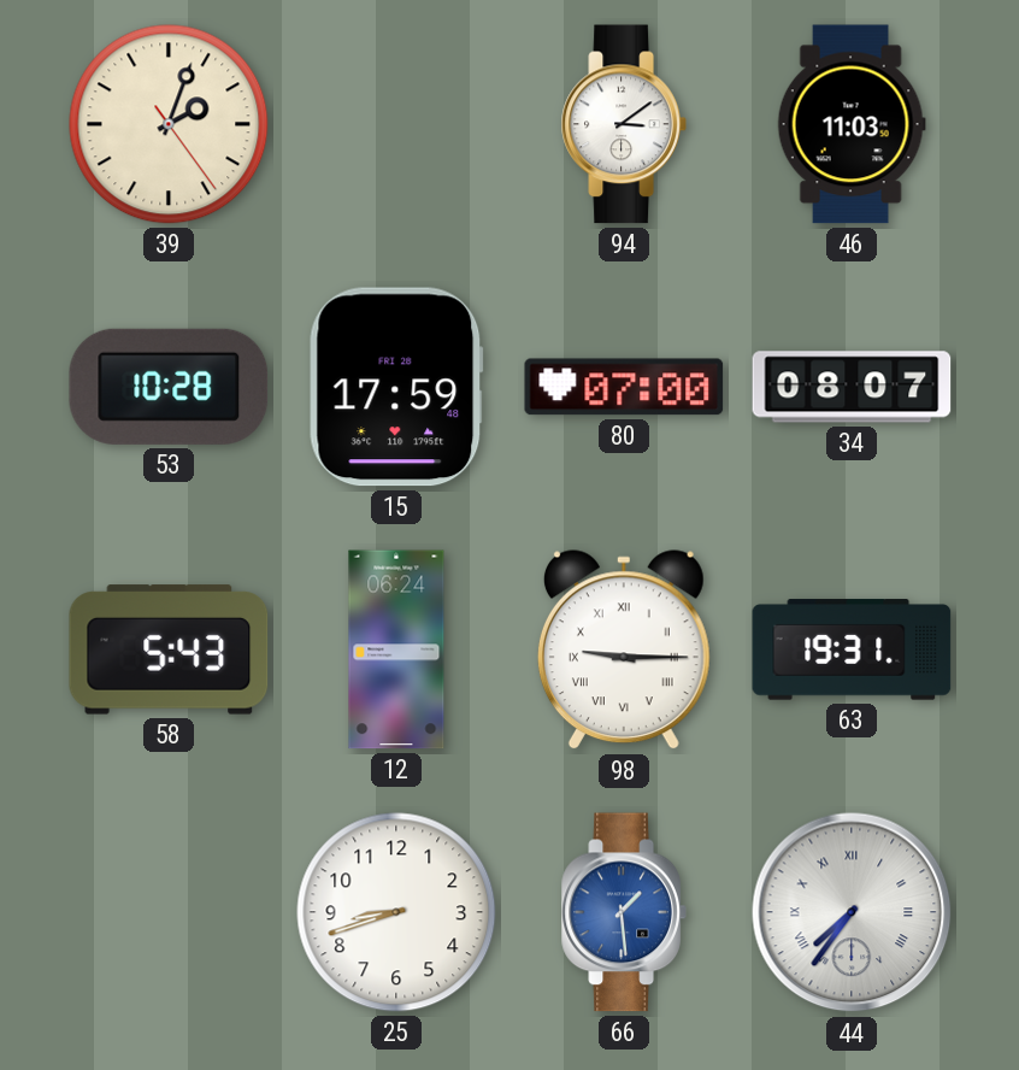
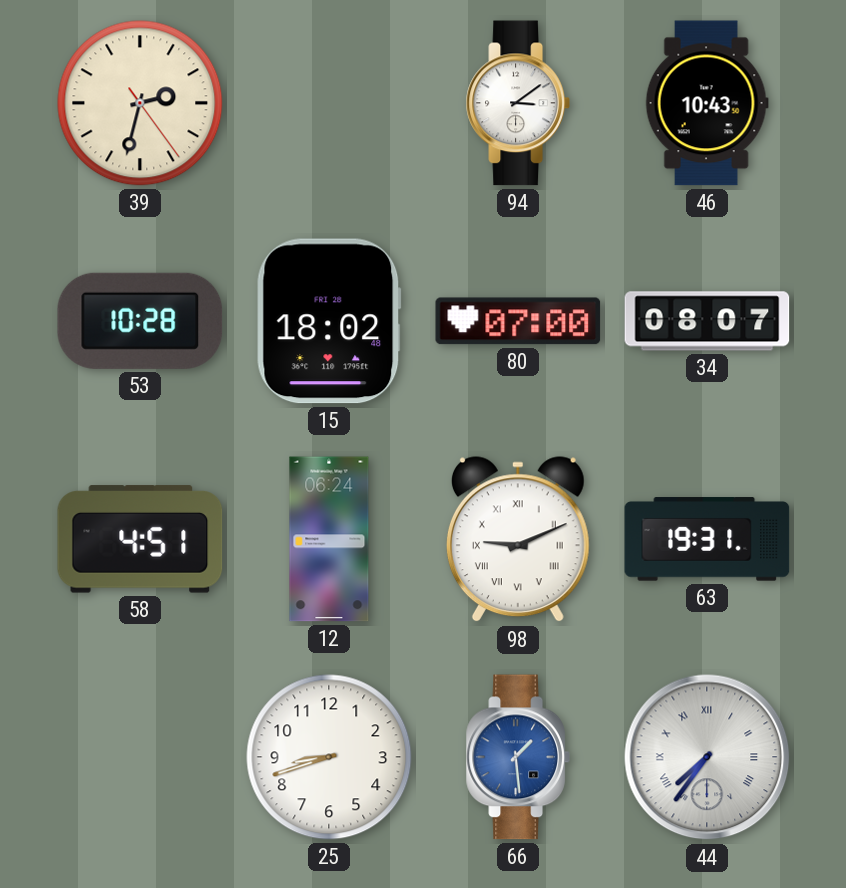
39: 2:03 -> 2:32
46: 11:03 -> 10:43
15: 17:59 -> 18:02
58: 5:43 -> 4:51
98: 9:15 -> 9:11
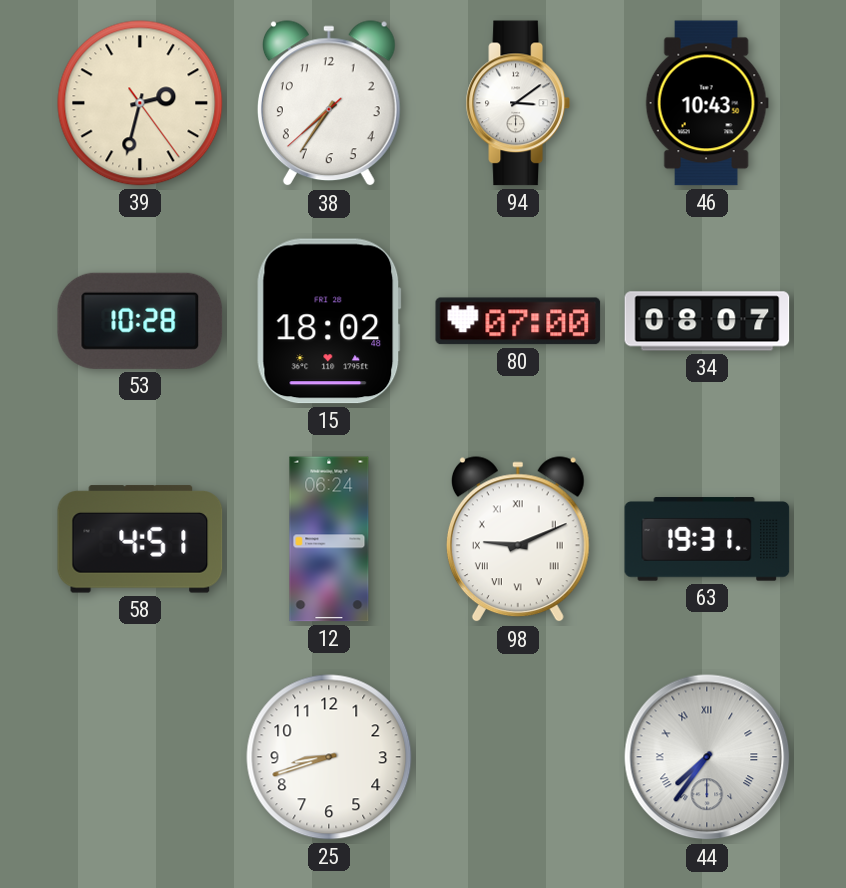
38: none -> 7:35
66: 1:29 -> none
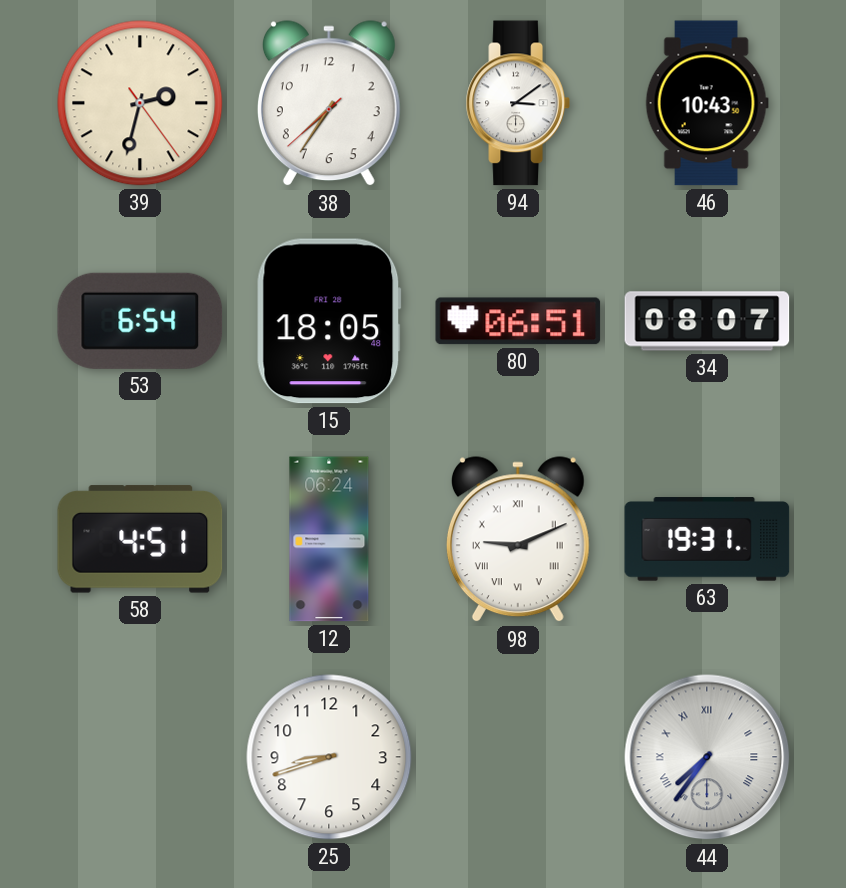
53: 10:28 -> 6:54
15: 18:02 -> 18:05
80: 07:00 -> 06:51
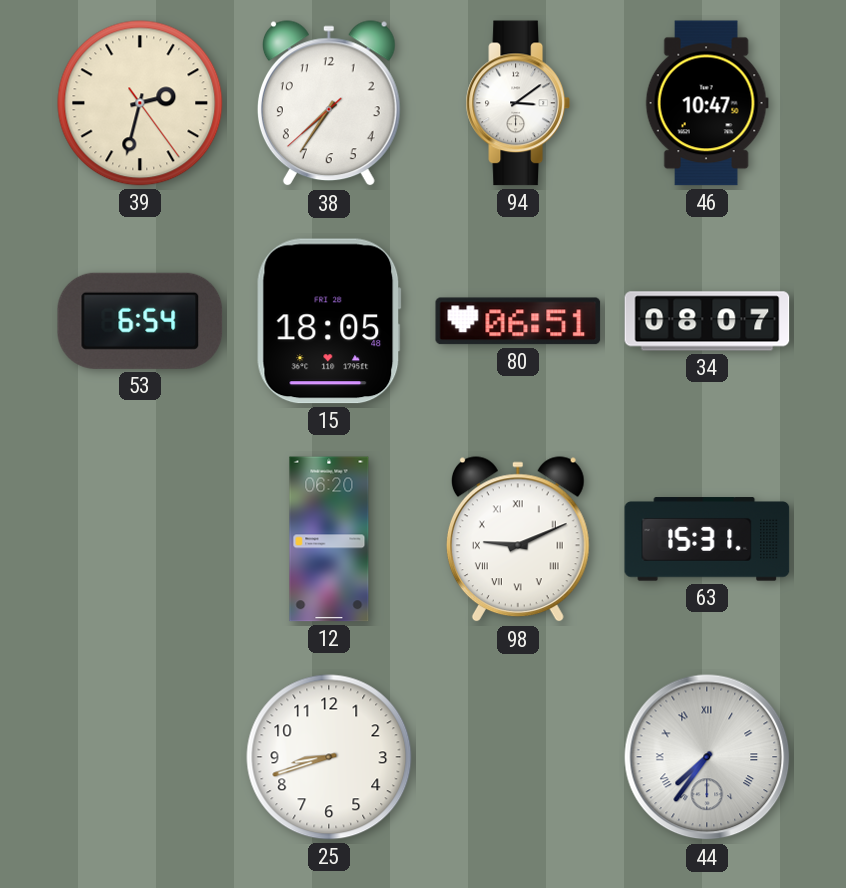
46: 10:43 -> 10:47
58: 4:51 -> none
12: 06:24 -> 06:20
63: 19:31 -> 15:31
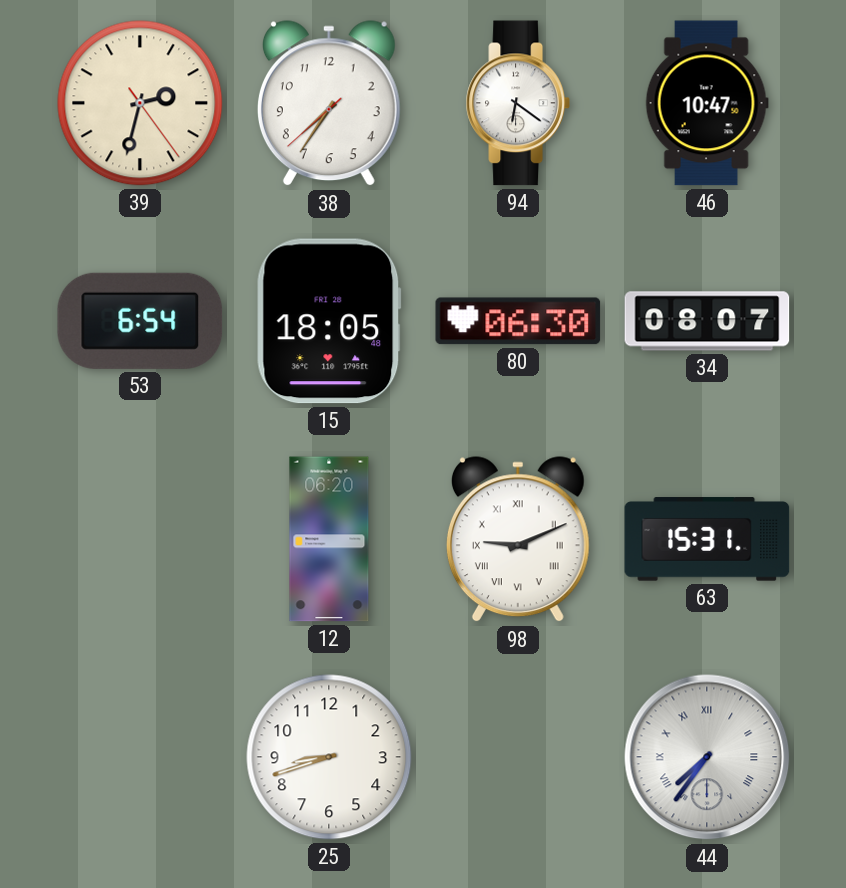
94: 3:09 -> 6:21
80: 06:51 -> 06:30
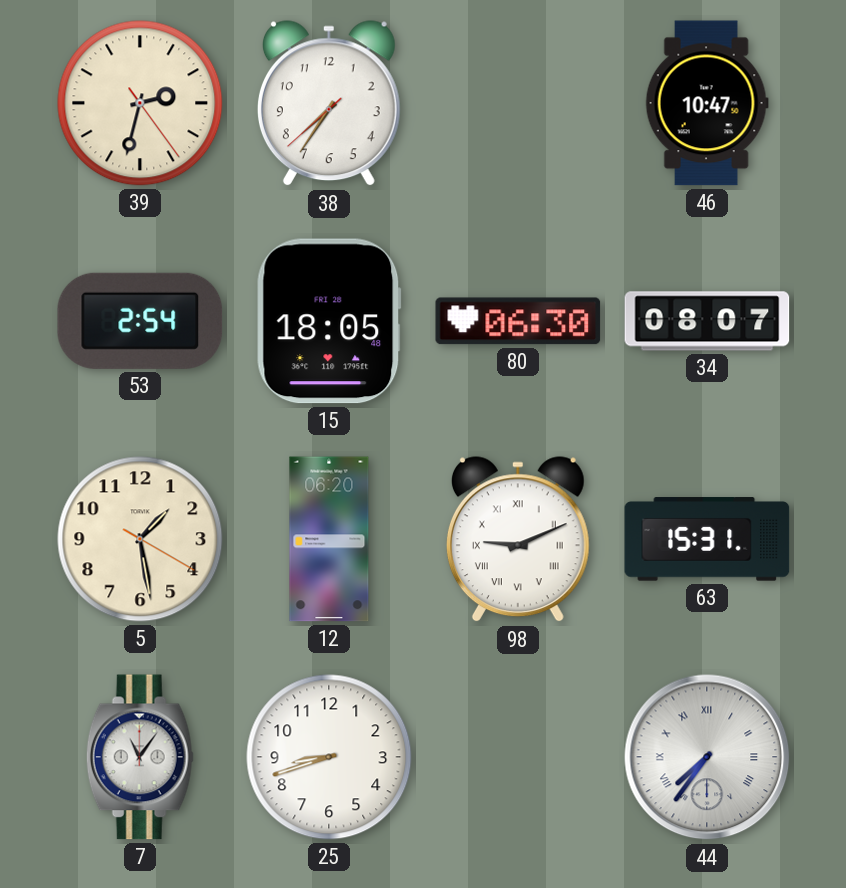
94: 6:21 -> none
53: 6:54 -> 2:54
5: none -> 1:28
7: none -> 11:06
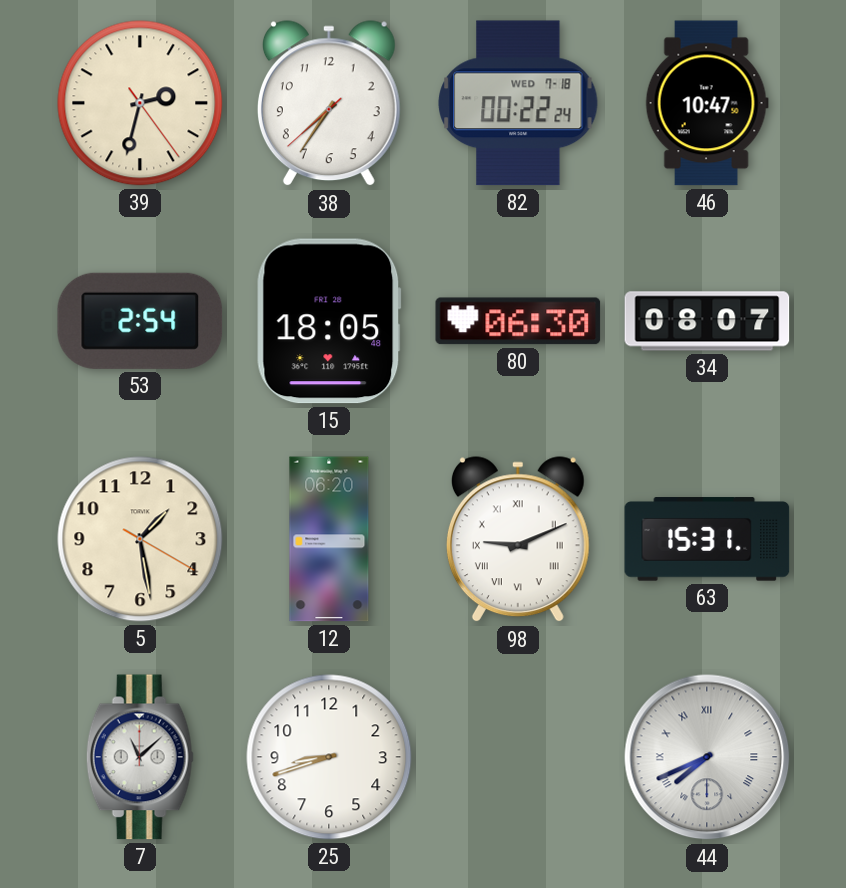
82: none -> 00:22
7: 11:06 -> 11:08
44: 7:36 -> 7:41
